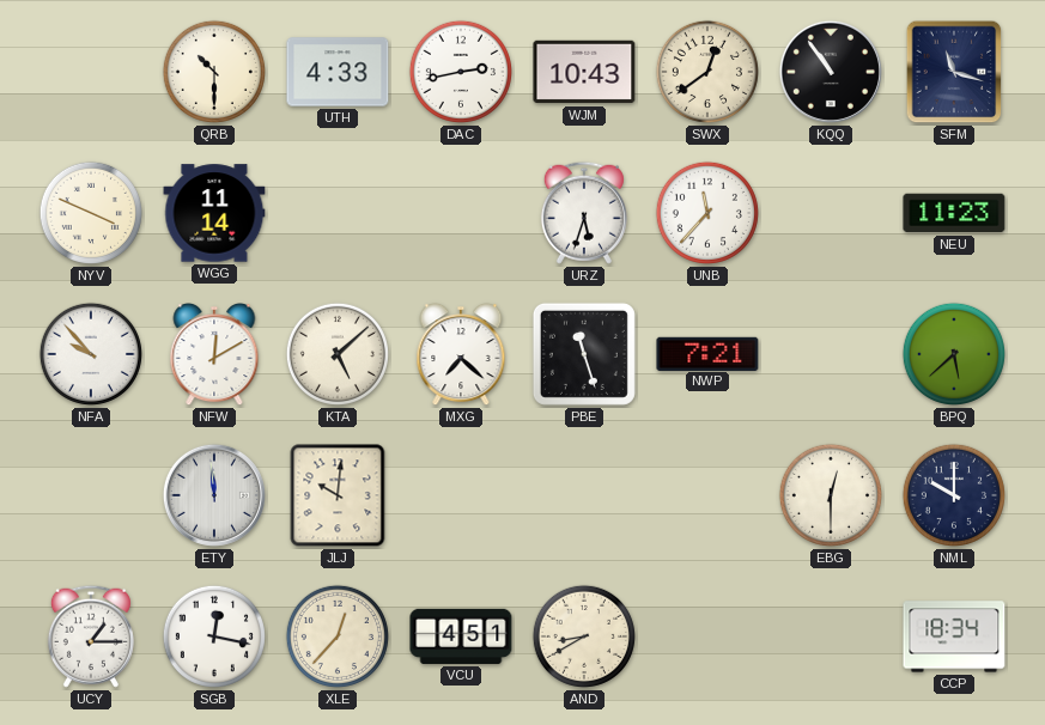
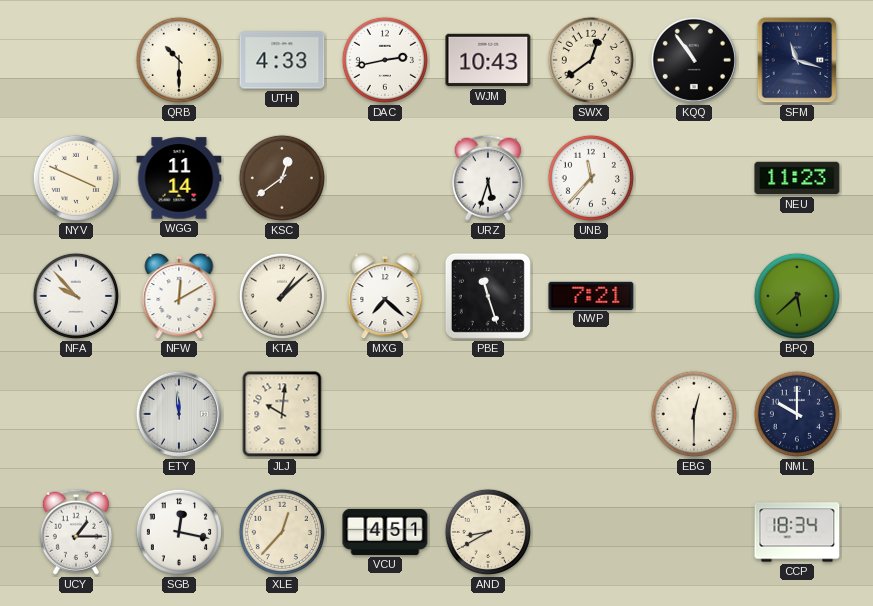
KSC: none -> 12:39
KTA: 5:08 -> 1:08
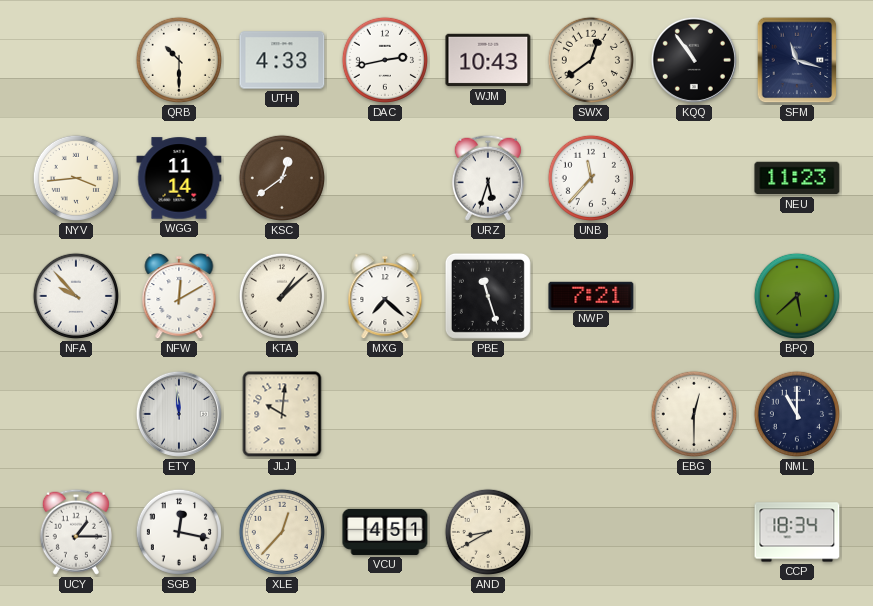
NYV: 3:49 -> 3:44
NML: 10:00 -> 11:00
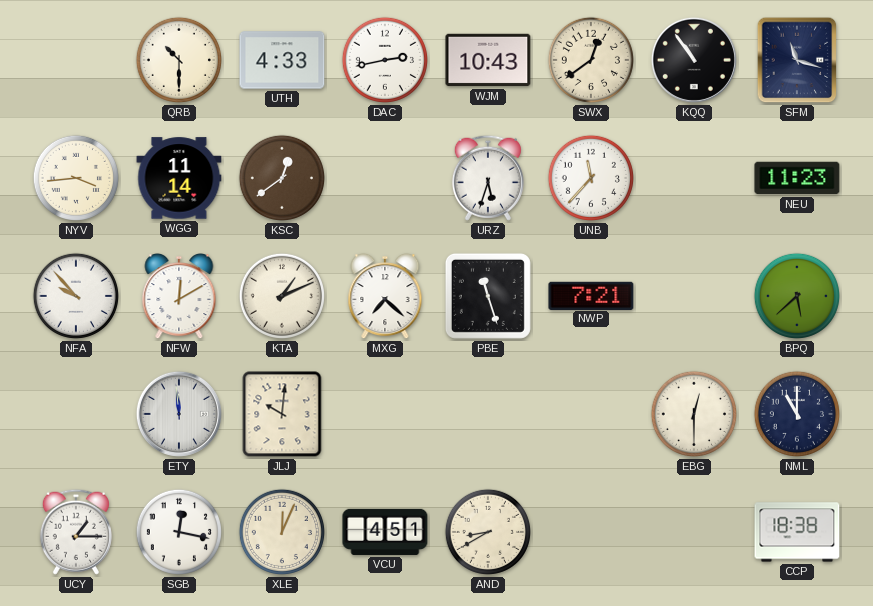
KTA: 1:08 -> 1:11
XLE: 12:37 -> 12:04
CCP: 18:34 -> 18:38
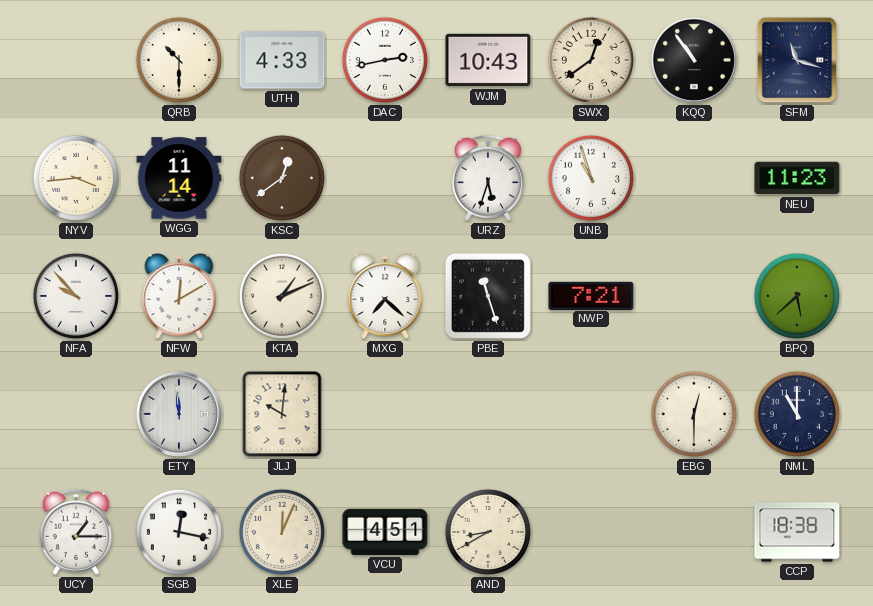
UNB: 11:37 -> 10:57
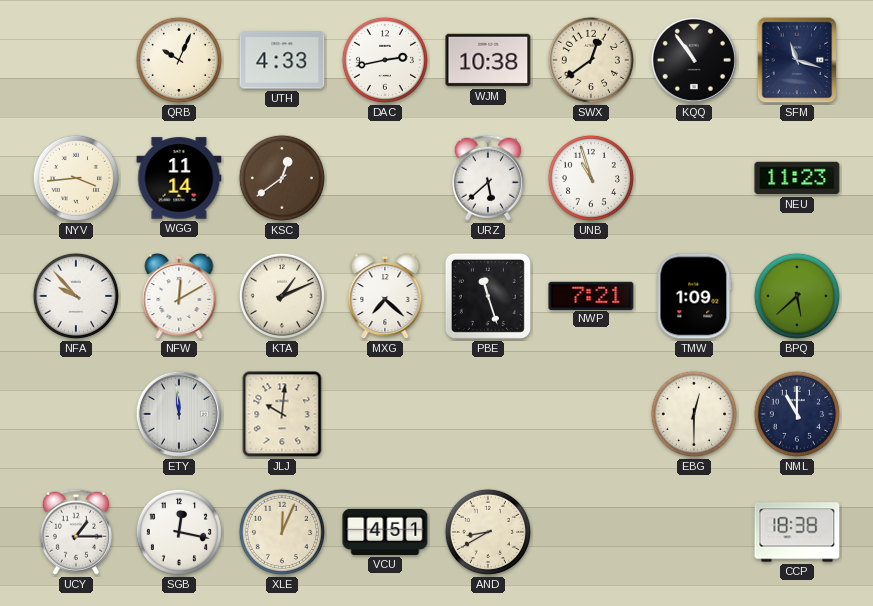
QRB: 10:30 -> 10:04
WJM: 10:43 -> 10:38
URZ: 5:33 -> 5:38
TMW: none -> 1:09
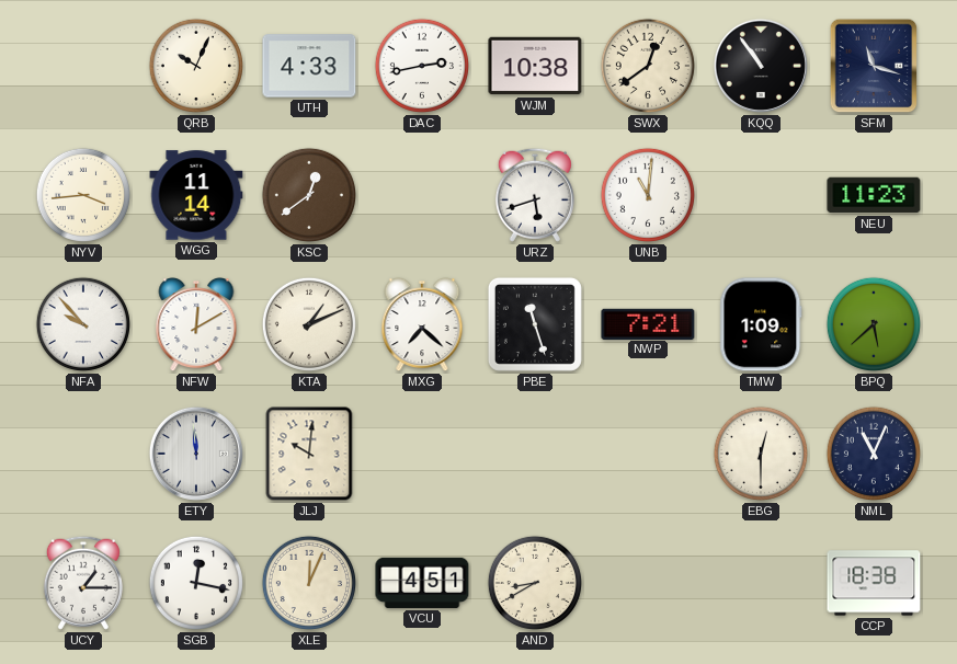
URZ: 5:38 -> 5:42
UNB: 10:57 -> 11:01
NML: 11:00 -> 11:04
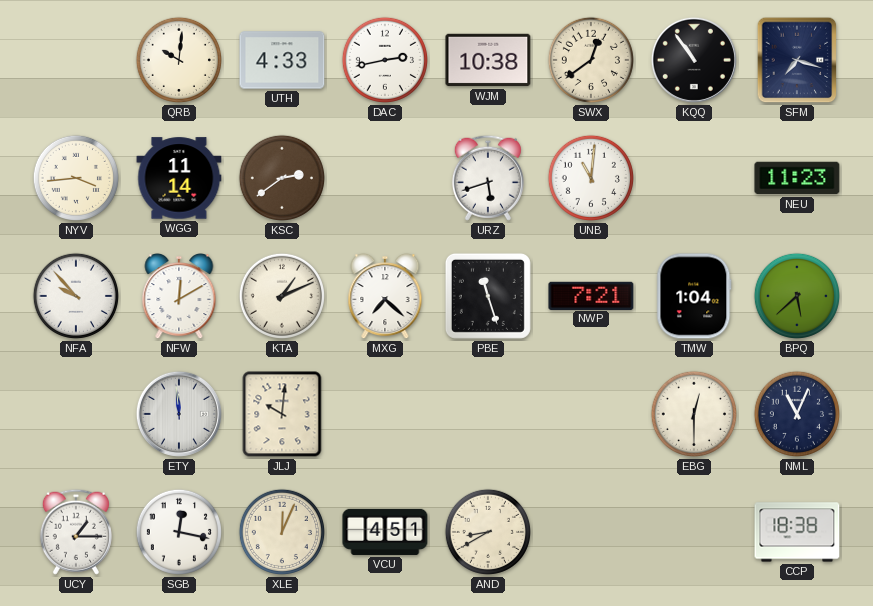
QRB: 10:04 -> 10:01
SFM: 11:18 -> 7:18
KSC: 12:39 -> 2:39
TMW: 1:09 -> 1:04
